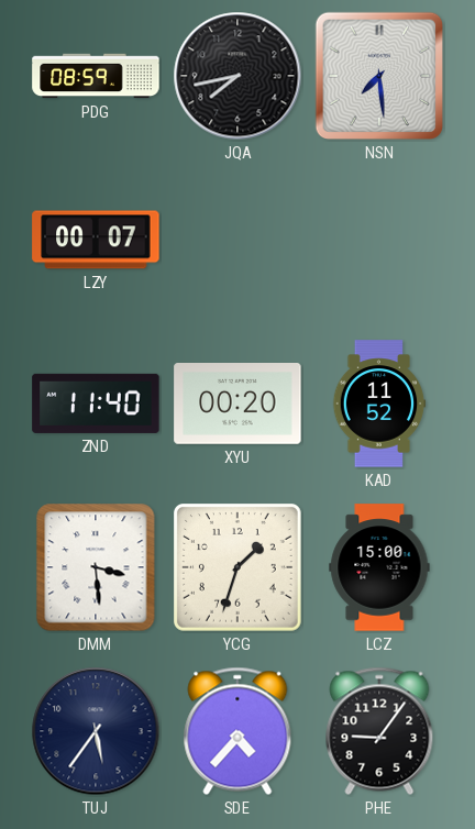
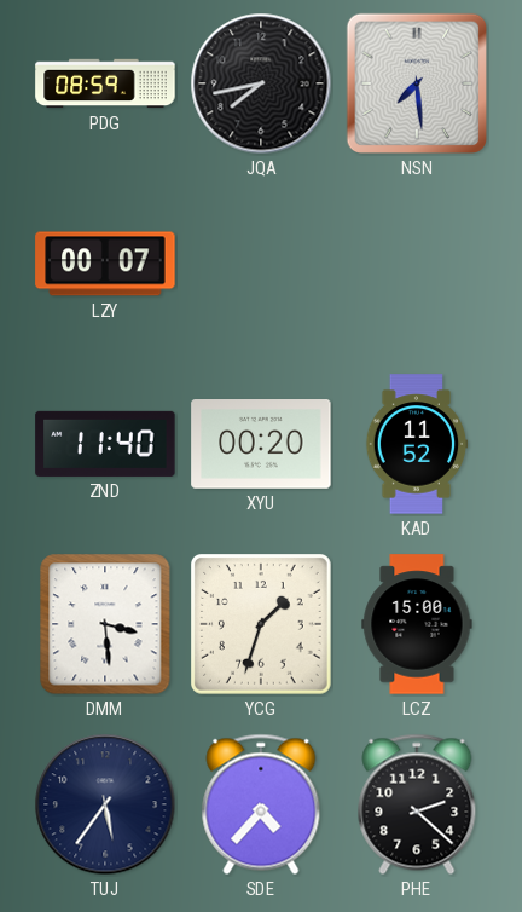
PHE: 9:06 -> 2:22
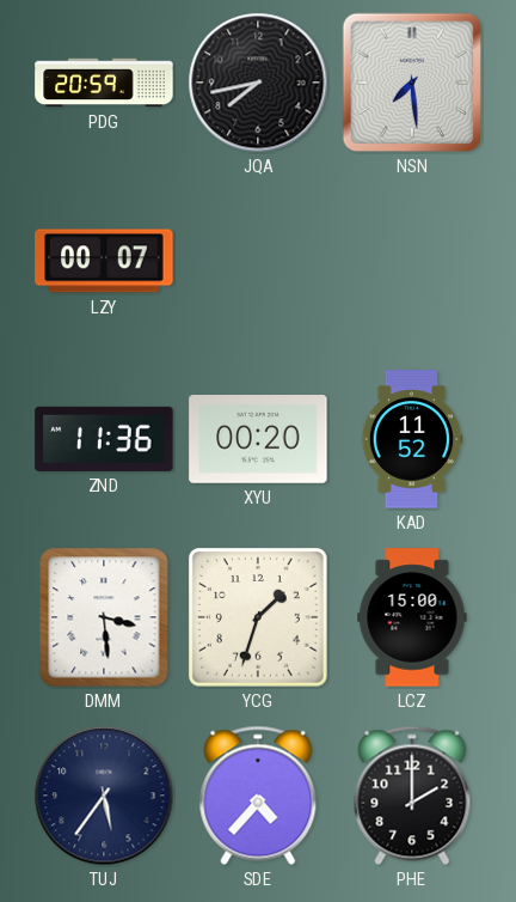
PDG: 08:59 -> 20:59
ZND: 11:40 -> 11:36
PHE: 2:22 -> 2:00
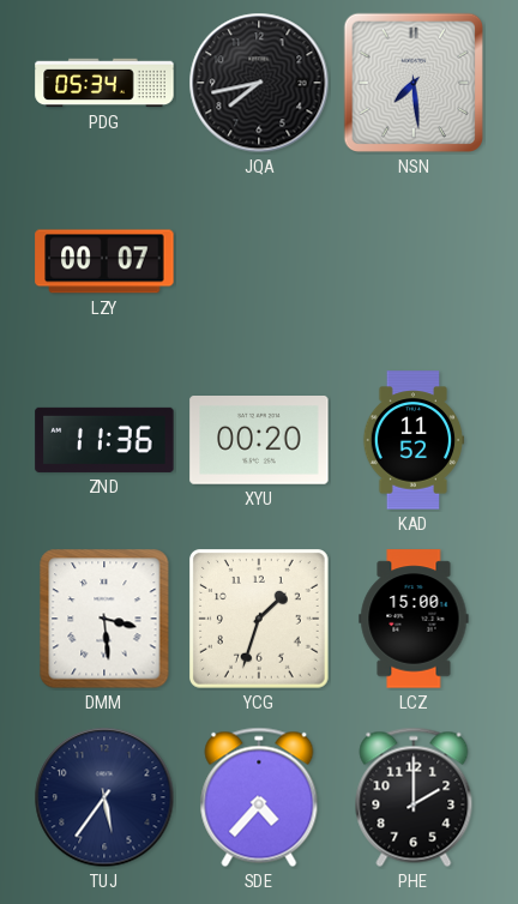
PDG: 20:59 -> 05:34
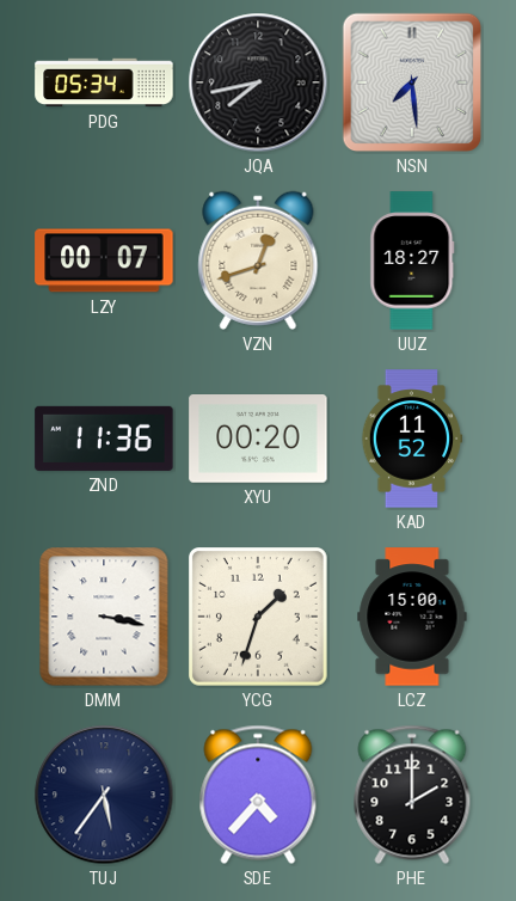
VZN: none -> 12:42
UUZ: none -> 18:27
DMM: 3:29 -> 3:17
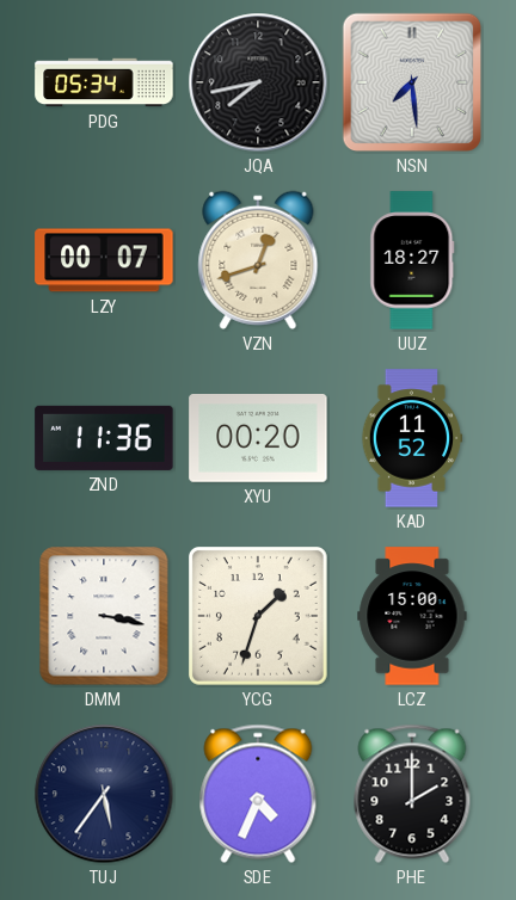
SDE: 4:37 -> 4:34
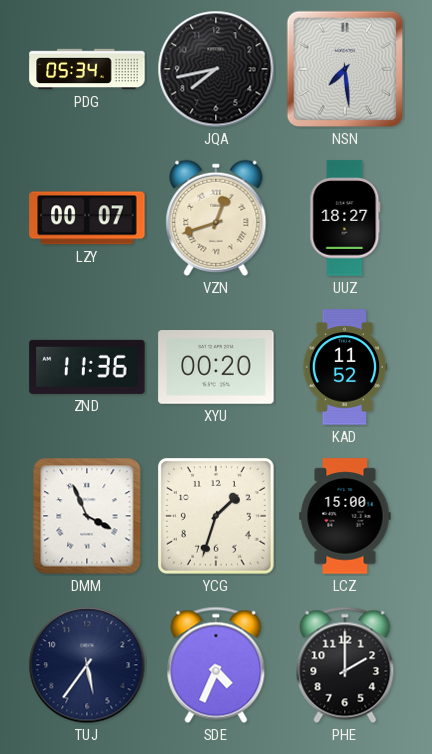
DMM: 3:17 -> 3:56
